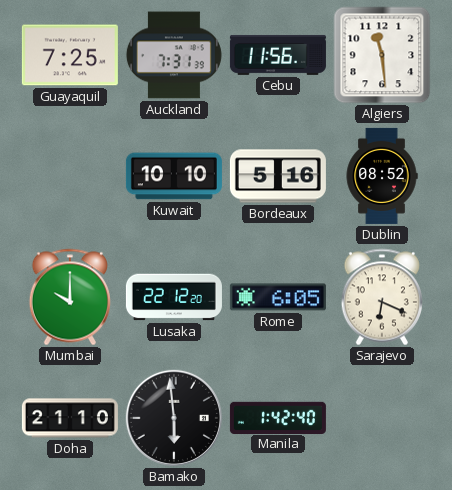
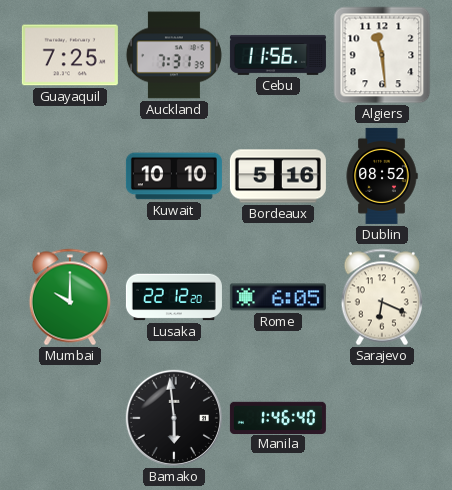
Doha: 21:10 -> none
Manila: 1:42 -> 1:46
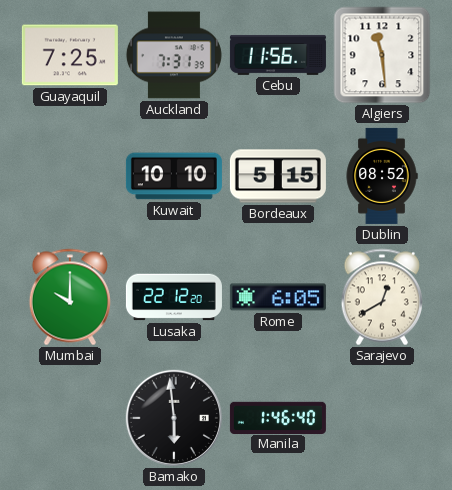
Bordeaux: 5:16 -> 5:15
Sarajevo: 6:19 -> 12:40
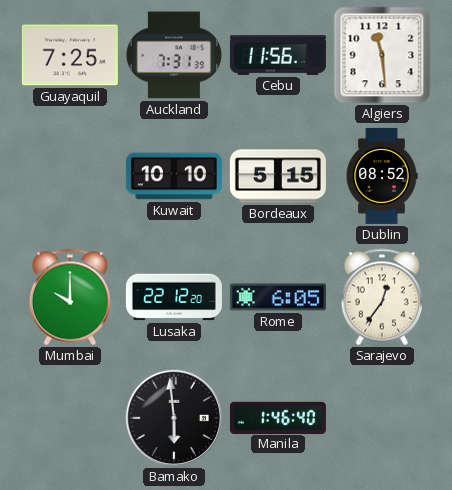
Sarajevo: 12:40 -> 12:36
